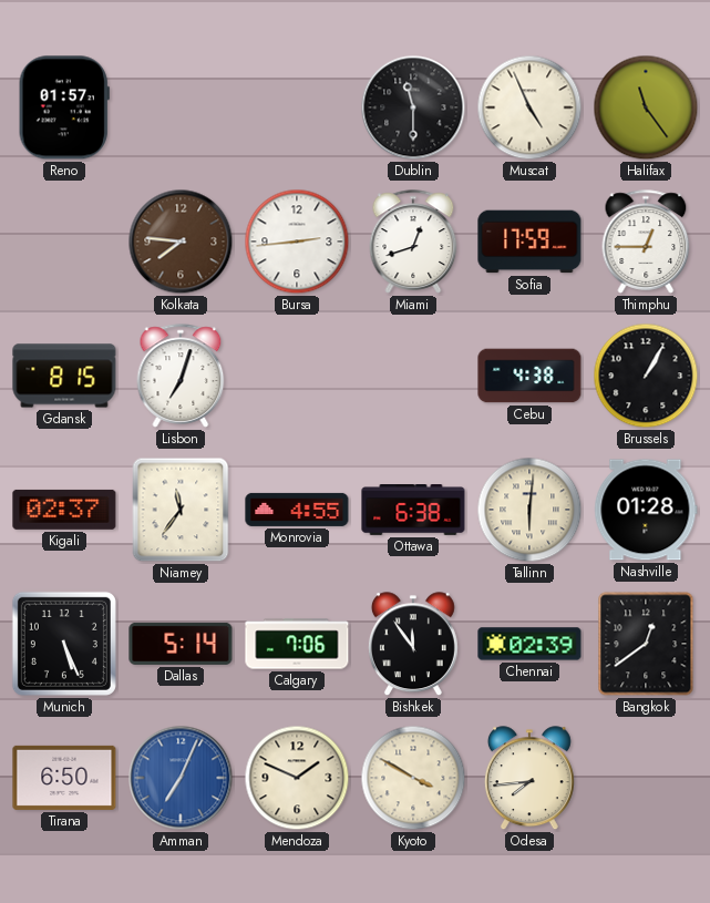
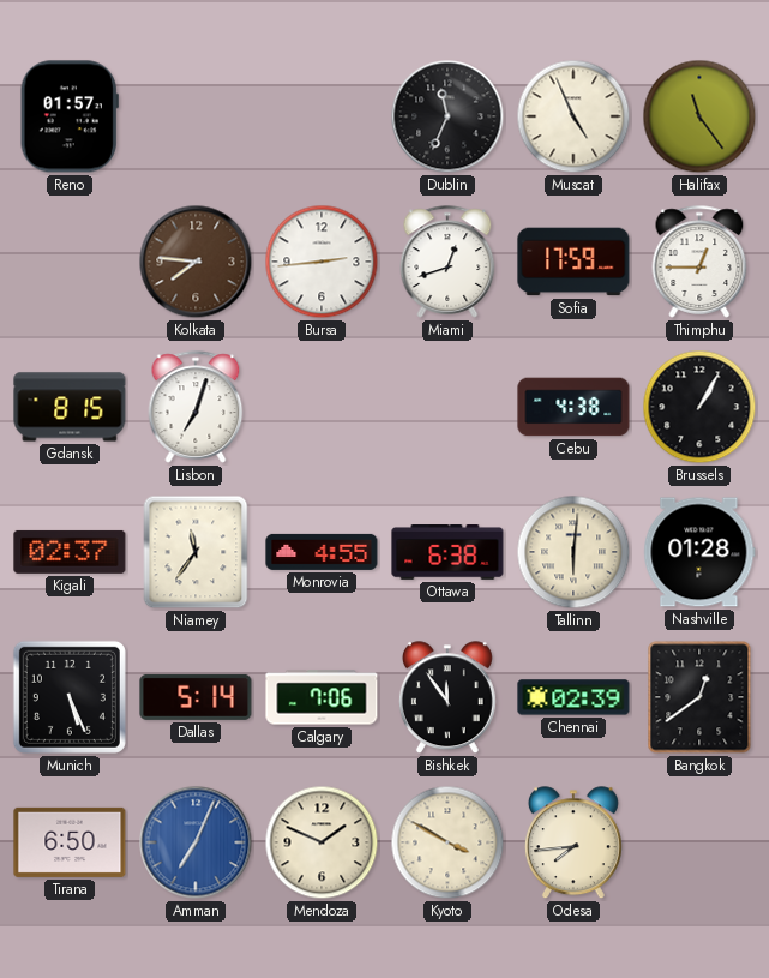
Dublin: 11:30 -> 11:34
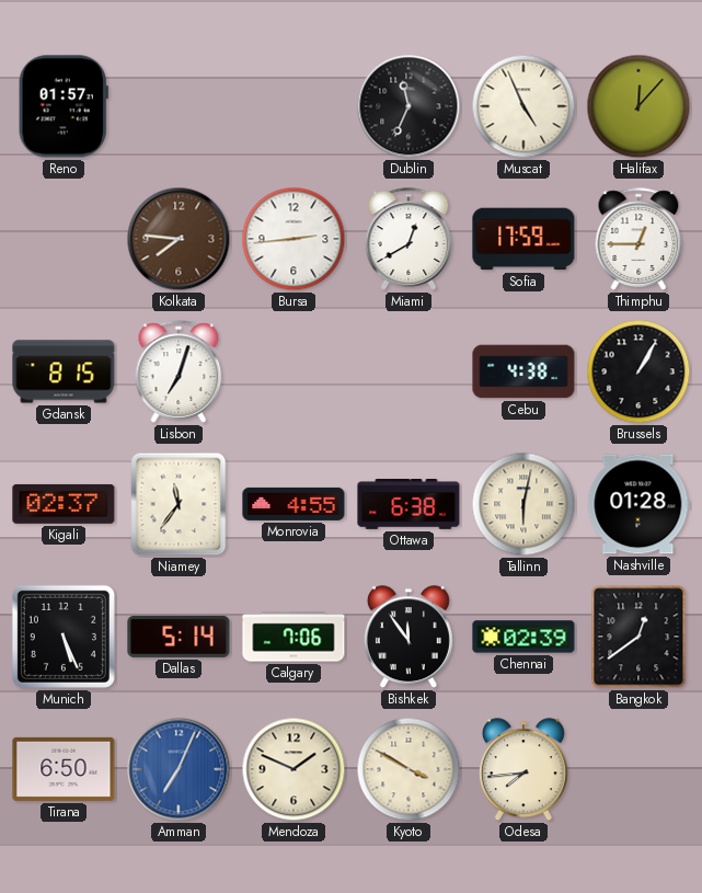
Halifax: 11:24 -> 12:07
Miami: 12:42 -> 12:40
Tallinn: 6:01 -> 6:02
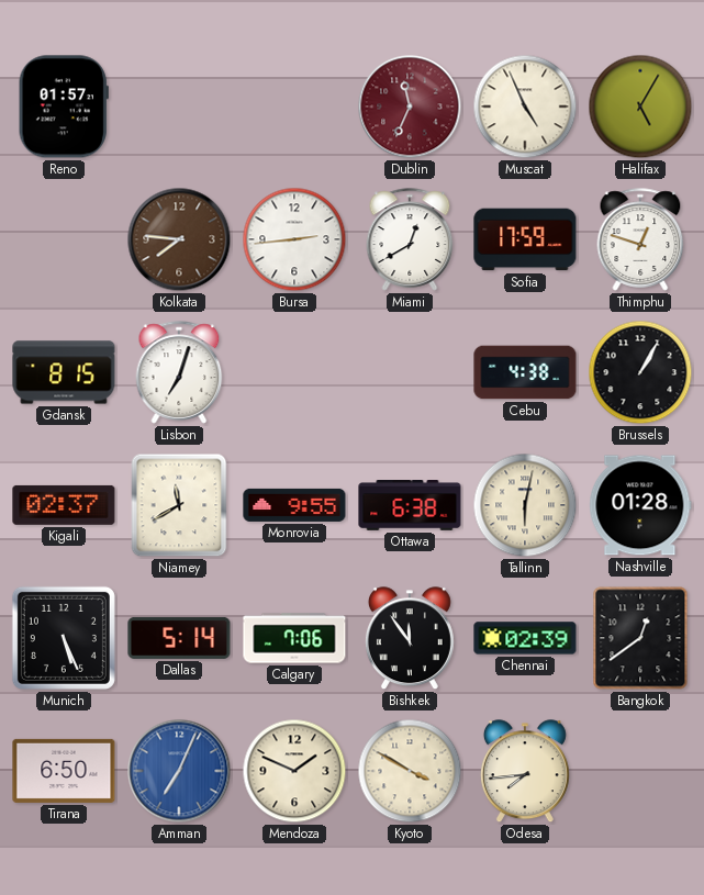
Dublin dial: black -> burgundy
Halifax: 12:07 -> 5:05
Thimphu: 12:45 -> 12:48
Niamey: 11:36 -> 11:40
Monrovia: 4:55 -> 9:55
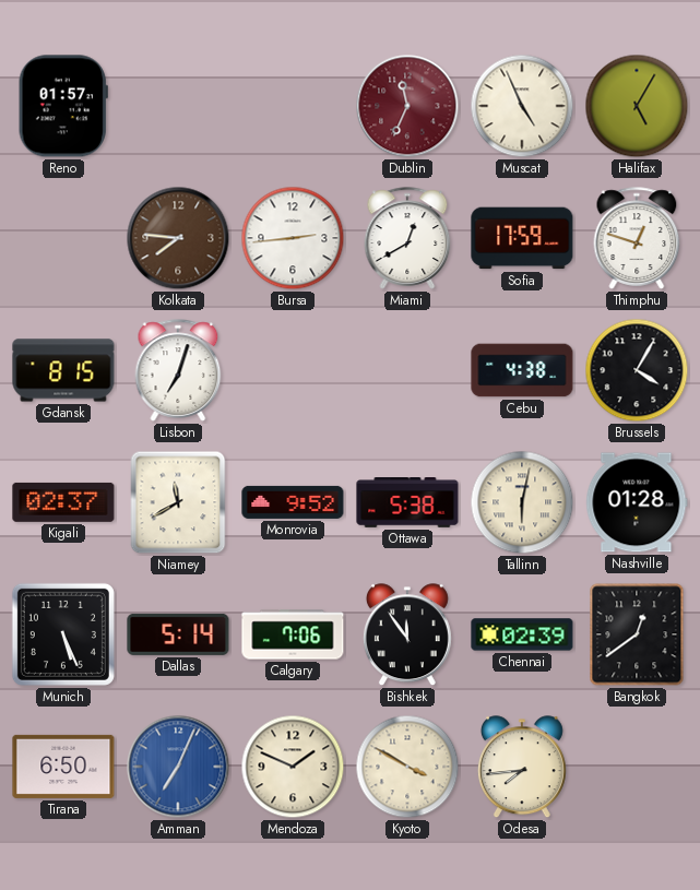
Brussels: 1:05 -> 4:05
Monrovia: 9:55 -> 9:52
Ottawa: 6:38 -> 5:38
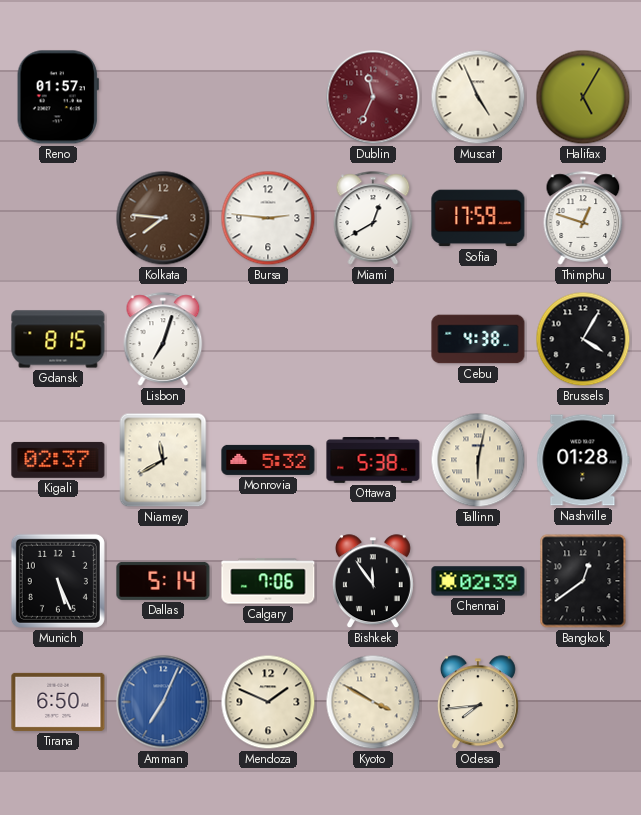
Bursa: 2:44 -> 2:46
Monrovia: 9:52 -> 5:32
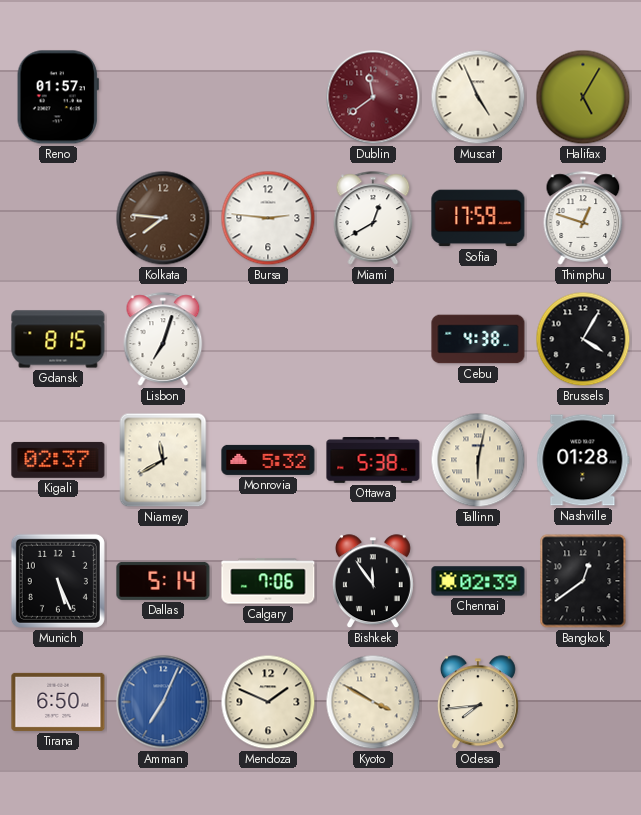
Dublin: 11:34 -> 11:39
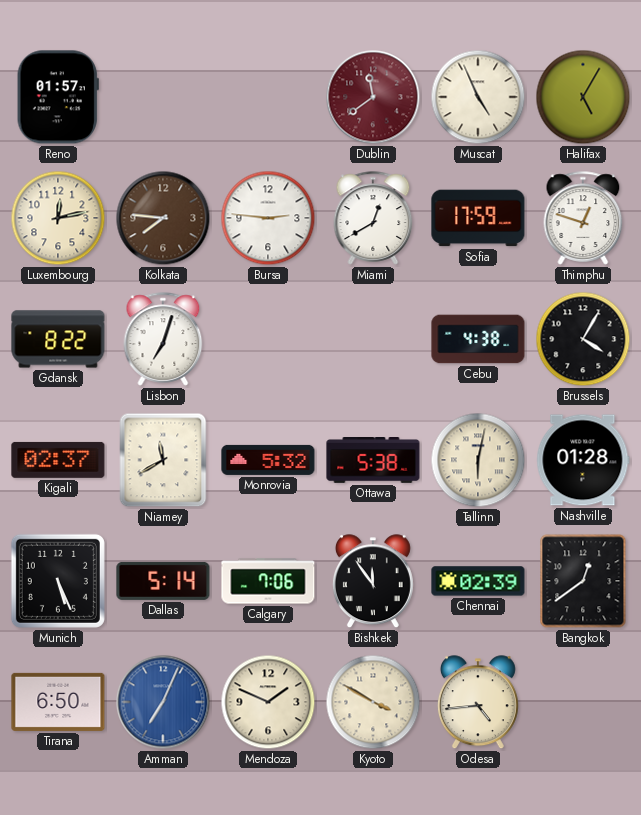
Luxembourg: none -> 12:13
Gdansk: 8:15 -> 8:22
Odesa: 7:44 -> 4:44
